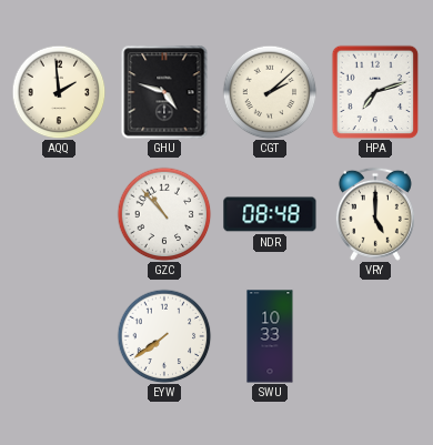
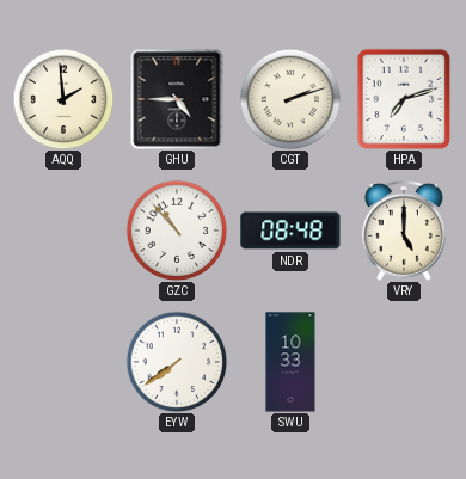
GHU: 4:48 -> 4:45
CGT: 2:08 -> 2:12
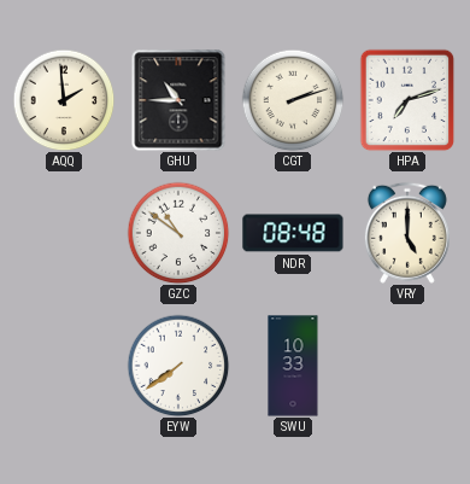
GHU: 4:45 -> 10:45
GZC: 10:53 -> 10:51
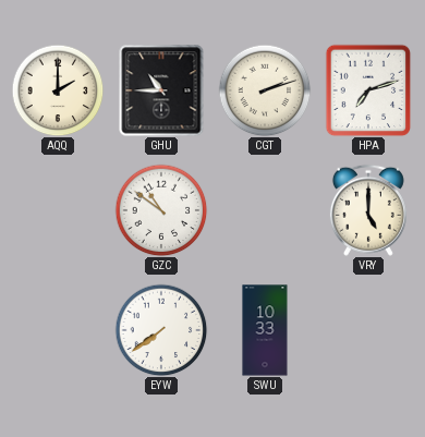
AQQ: 1:59 -> 2:00
NDR: 08:48 -> none
